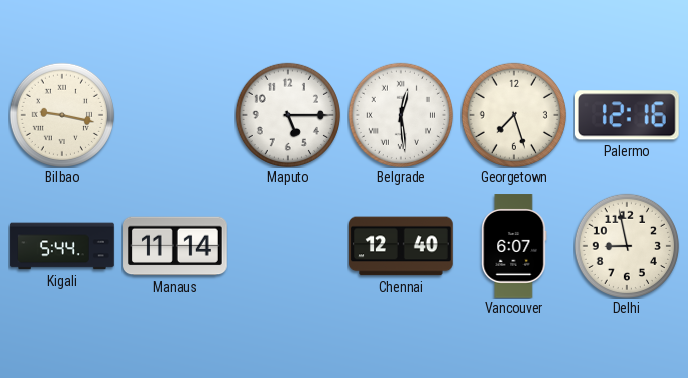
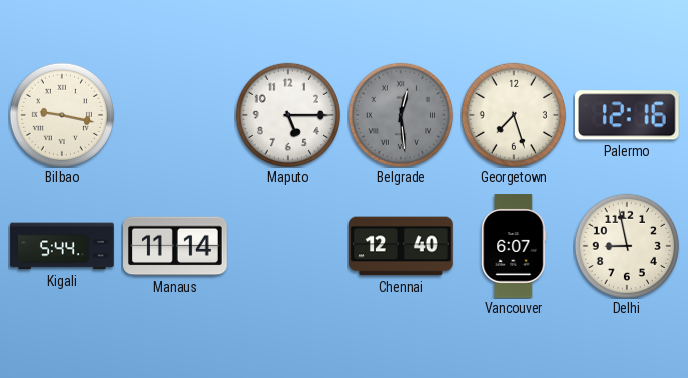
Belgrade dial: white -> grey
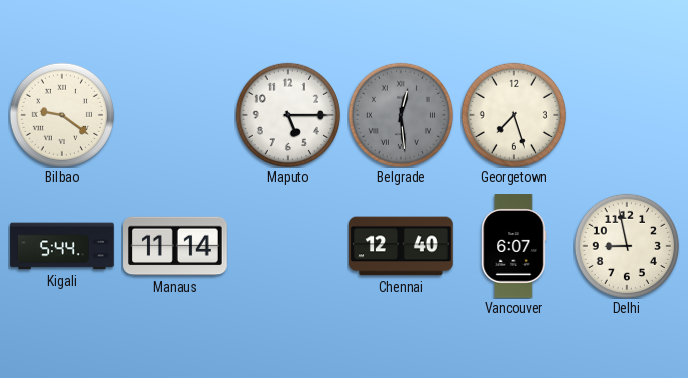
Bilbao: 9:17 -> 9:21
Palermo: 12:16 -> none
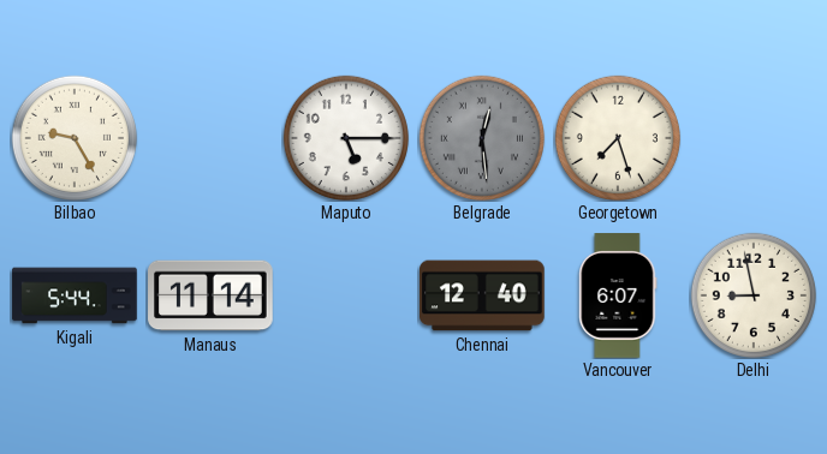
Bilbao: 9:21 -> 9:25
